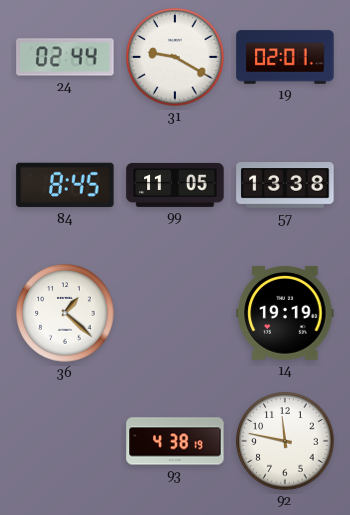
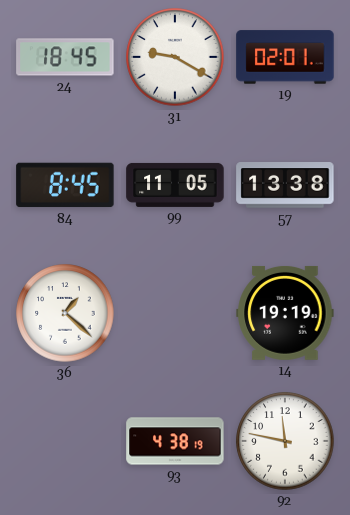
24: 02:44 -> 18:45
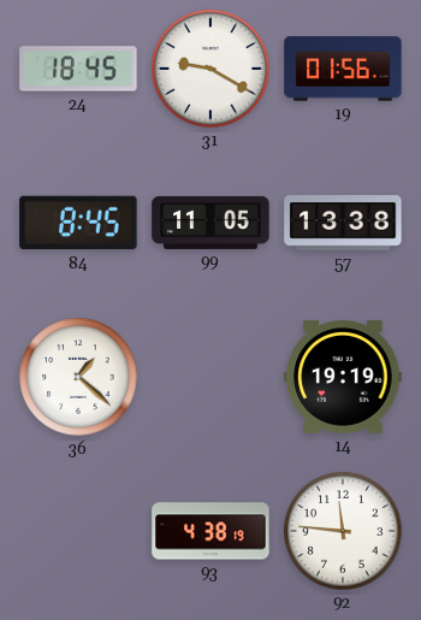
19: 02:01 -> 01:56
92: 11:47 -> 11:46
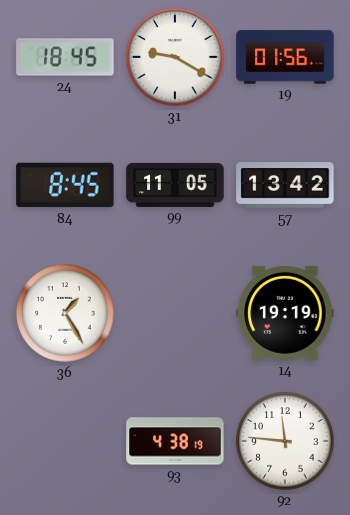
57: 13:38 -> 13:42
36: 1:22 -> 1:25
